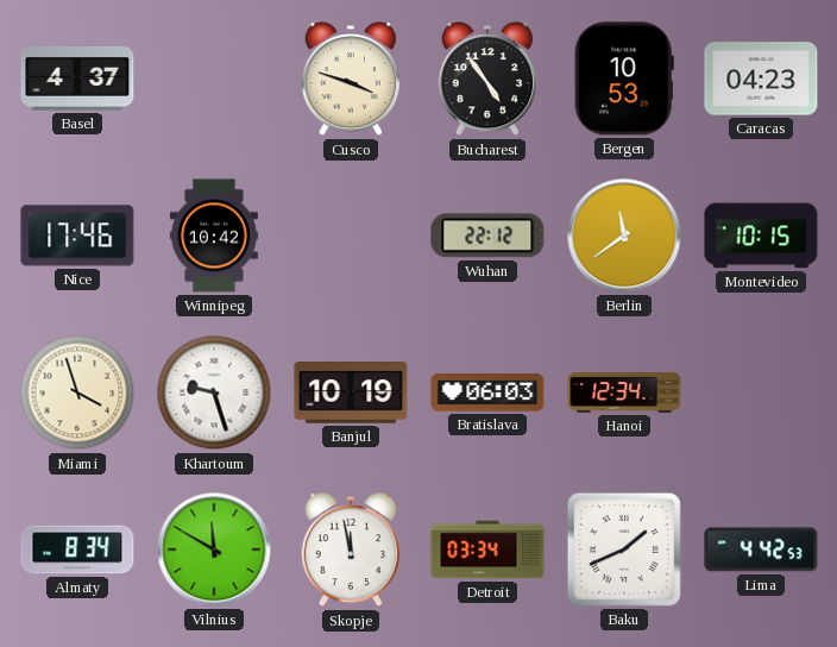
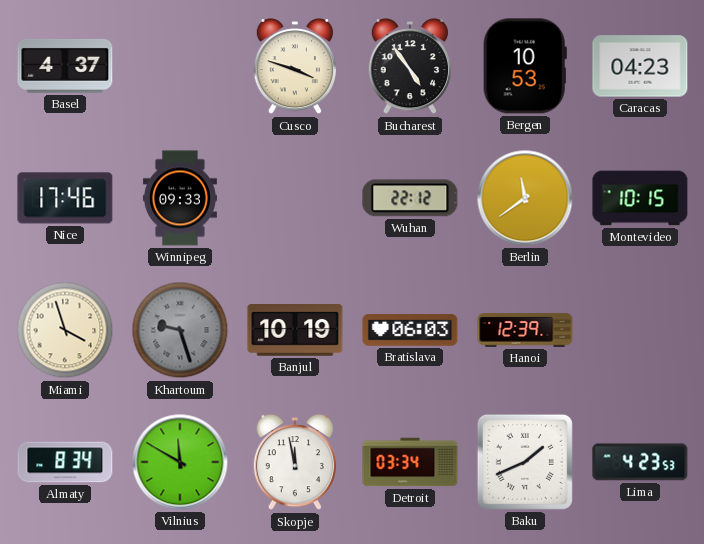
Winnipeg: 10:42 -> 09:33
Khartoum dial: white -> grey
Hanoi: 12:34 -> 12:39
Lima: 4:42 -> 4:23
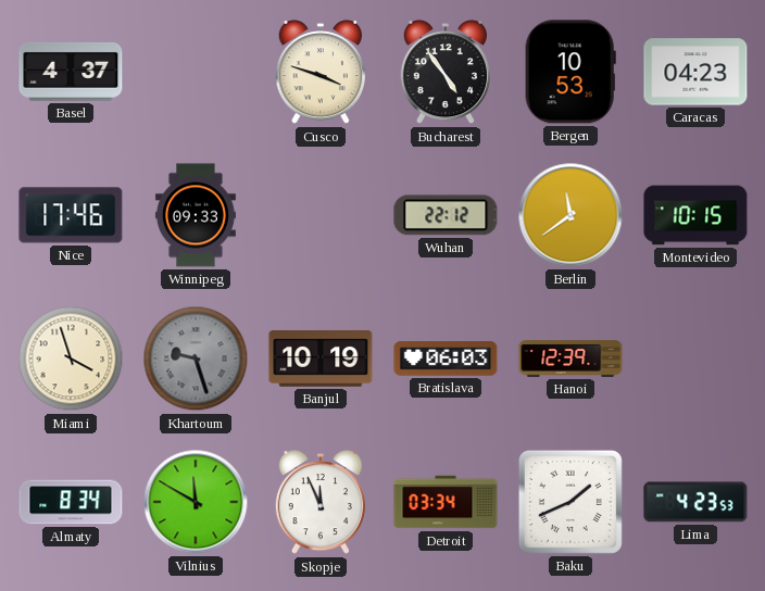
Skopje: 11:58 -> 11:56
